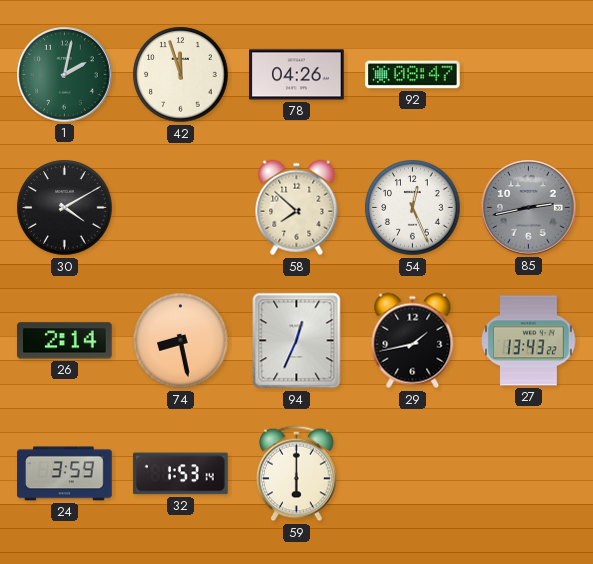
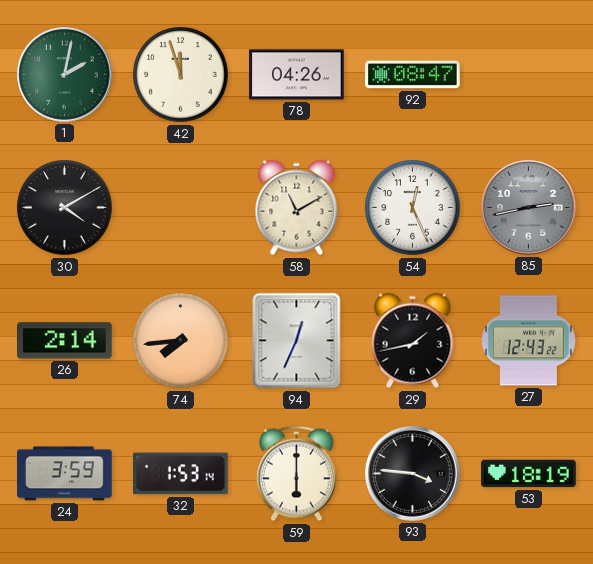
58: 7:52 -> 11:10
74: 8:28 -> 7:44
27: 13:43 -> 12:43
93: none -> 3:46
53: none -> 18:19
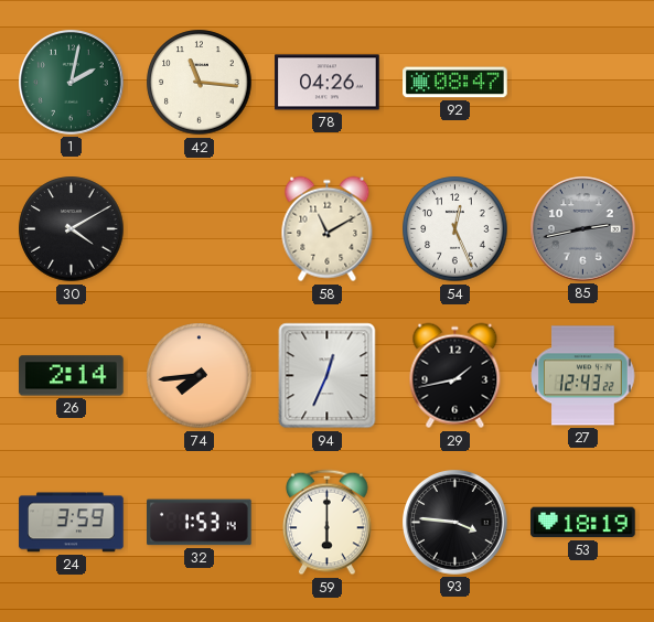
42: 11:57 -> 11:16
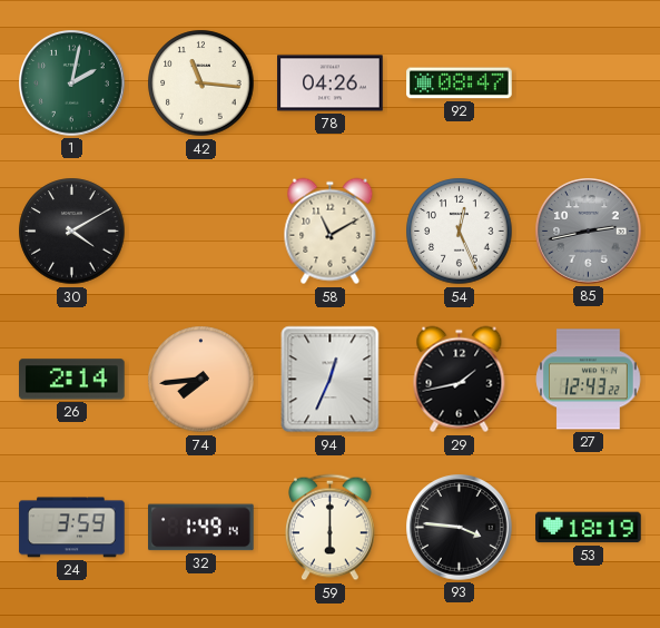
32: 1:53 -> 1:49
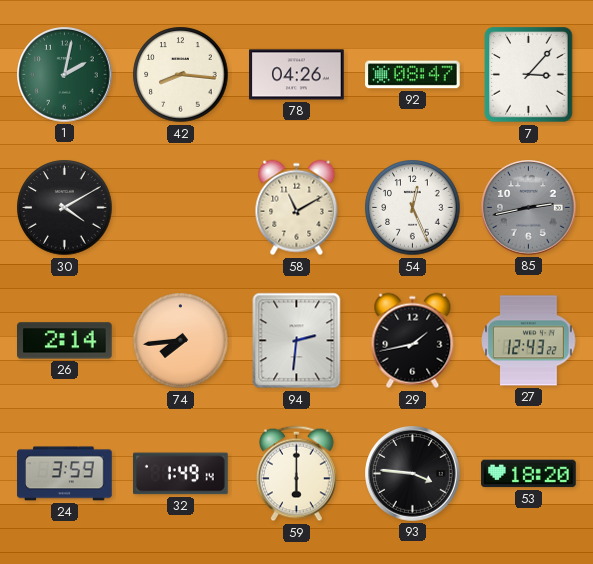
42: 11:16 -> 8:16
7: none -> 3:07
94: 12:34 -> 2:31
53: 18:19 -> 18:20
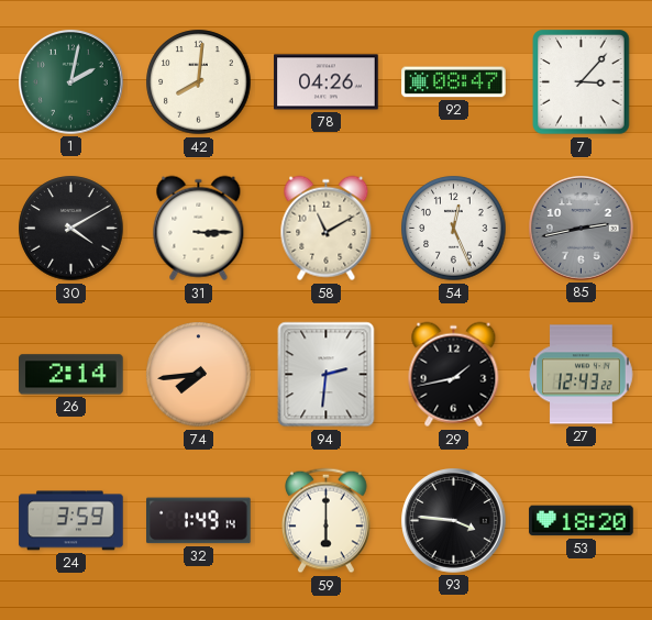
42: 8:16 -> 8:01
31: none -> 3:15
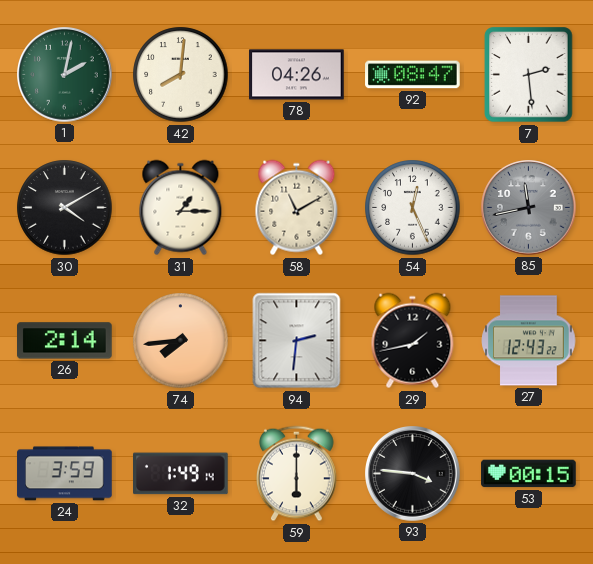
7: 3:07 -> 2:29
31: 3:15 -> 1:15
85: 2:43 -> 11:43
53: 18:20 -> 00:15
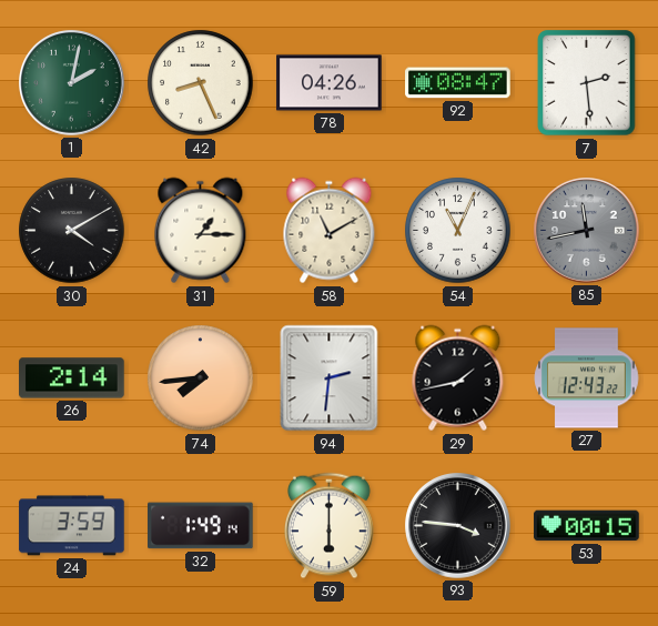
42: 8:01 -> 8:26
54: 12:26 -> 11:04
